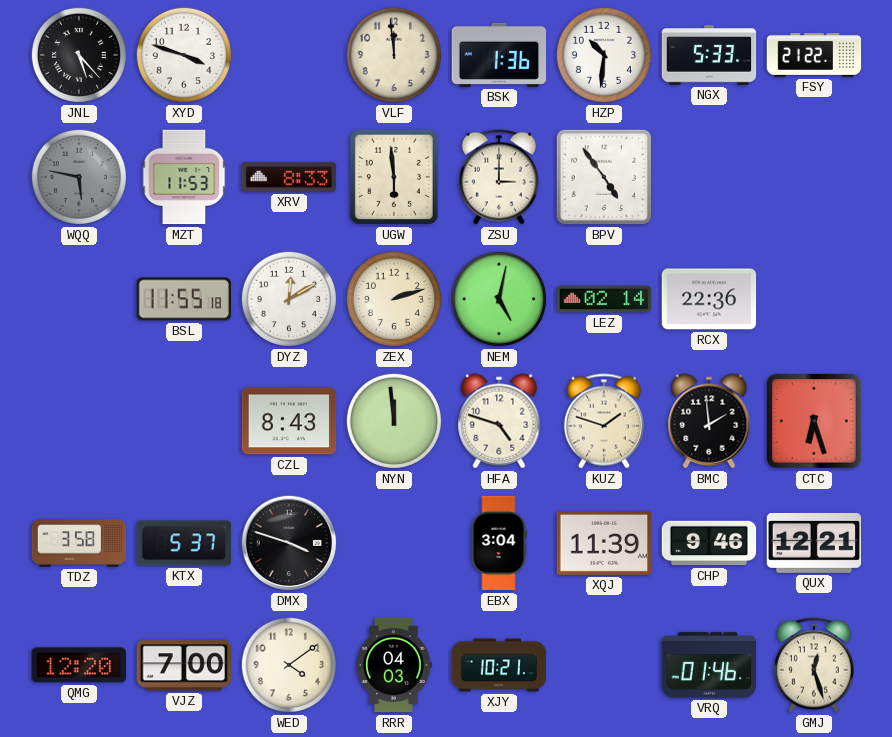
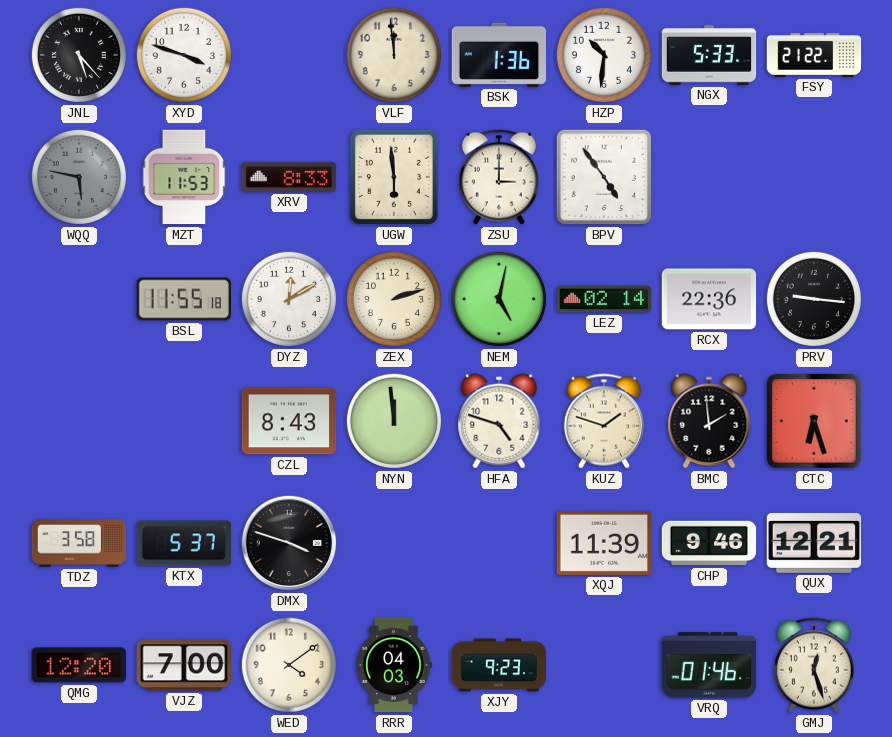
PRV: none -> 9:16
EBX: 3:04 -> none
XJY: 10:21 -> 9:23
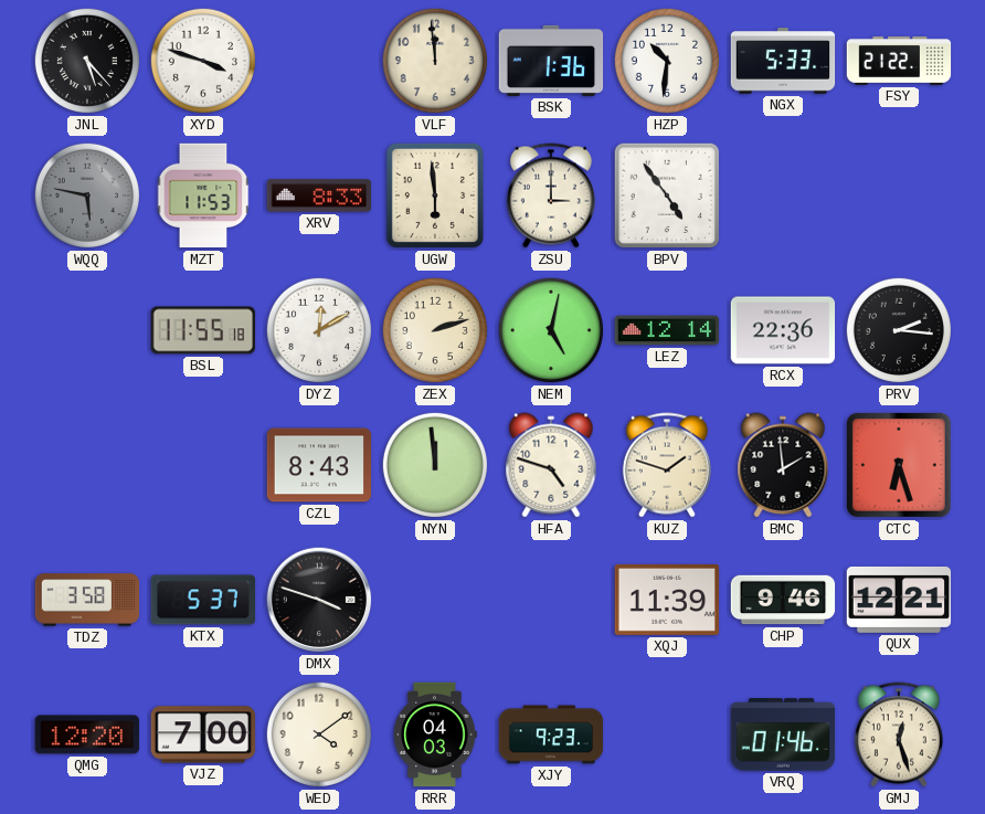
LEZ: 02:14 -> 12:14
PRV: 9:16 -> 2:16
